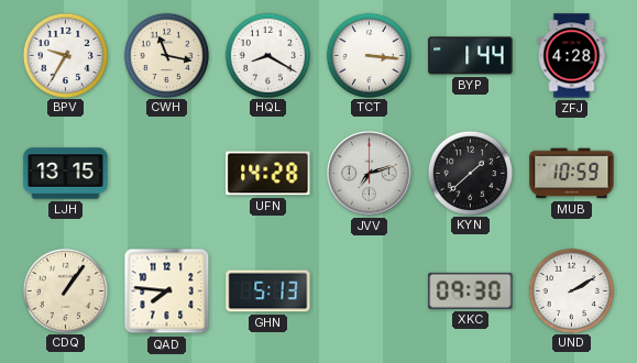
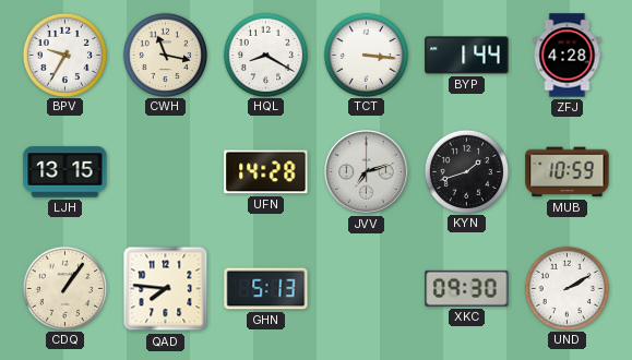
KYN: 1:38 -> 1:42
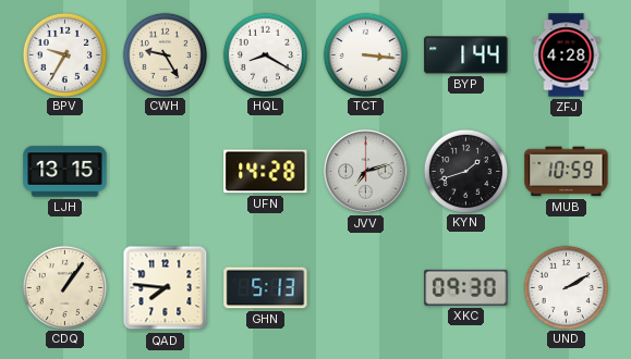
CWH: 11:17 -> 9:25
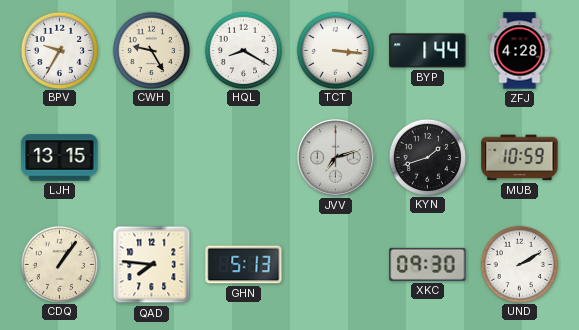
UFN: 14:28 -> none
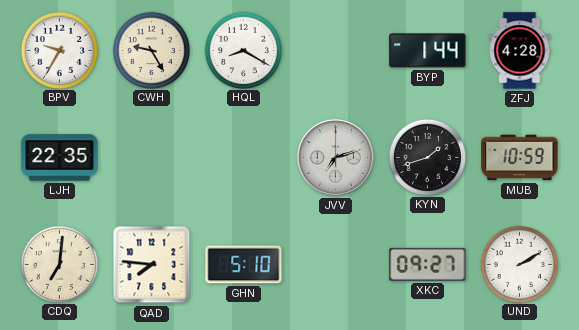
TCT: 3:16 -> none
LJH: 13:15 -> 22:35
CDQ: 1:06 -> 7:01
GHN: 5:13 -> 5:10
XKC: 09:30 -> 09:27
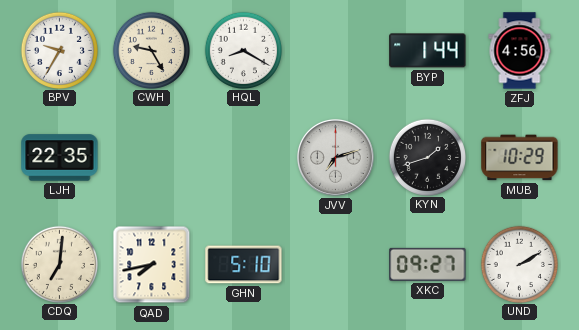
ZFJ: 4:28 -> 4:56
MUB: 10:59 -> 10:29
QAD: 7:46 -> 7:43
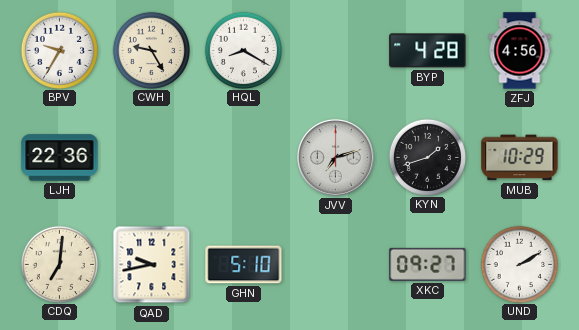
BYP: 1:44 -> 4:28
LJH: 22:35 -> 22:36
QAD: 7:43 -> 9:43
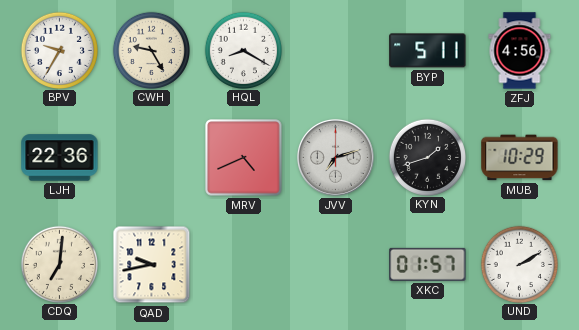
BYP: 4:28 -> 5:11
MRV: none -> 4:41
GHN: 5:10 -> none
XKC: 09:27 -> 01:57
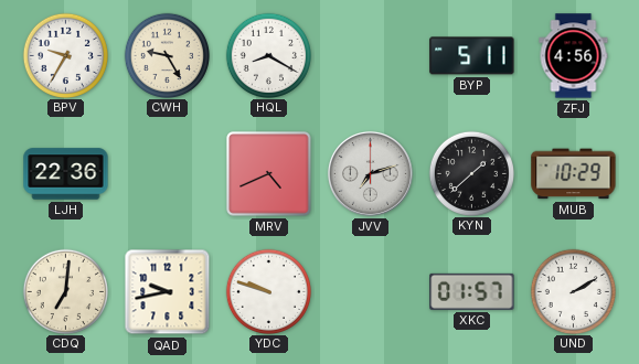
KYN: 1:42 -> 1:38
YDC: none -> 9:48
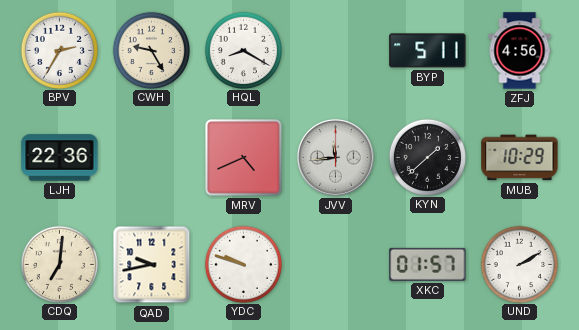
BPV: 9:35 -> 2:35
JVV: 7:12 -> 11:44
